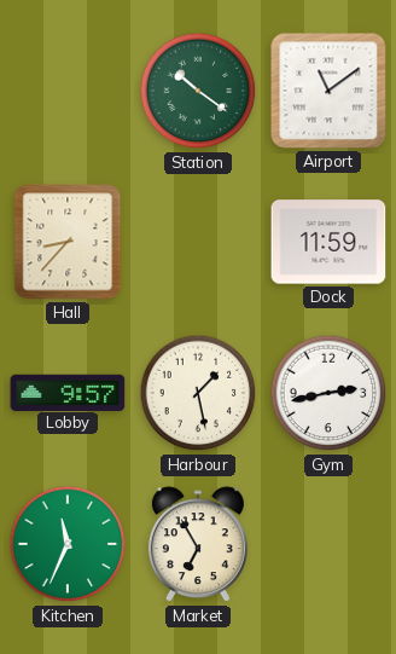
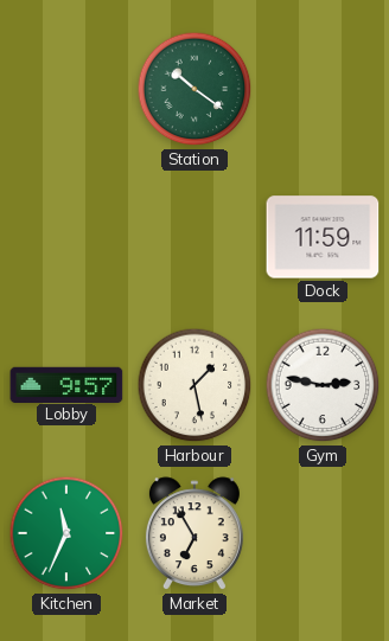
Airport: 11:09 -> none
Hall: 8:37 -> none
Gym: 2:43 -> 2:47
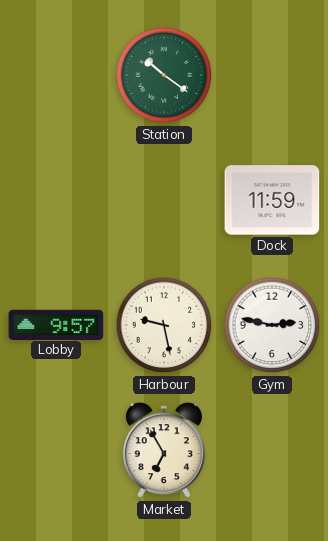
Harbour: 1:28 -> 9:28
Kitchen: 11:34 -> none
